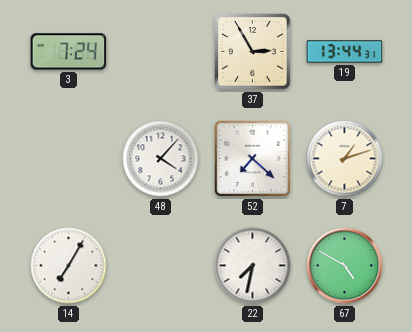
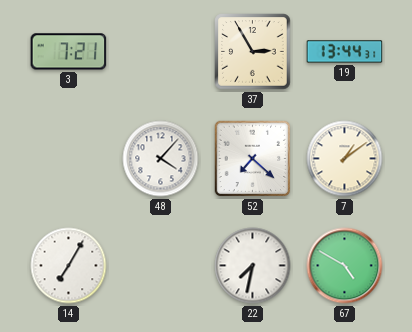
3: 7:24 -> 7:21
7: 1:12 -> 1:09
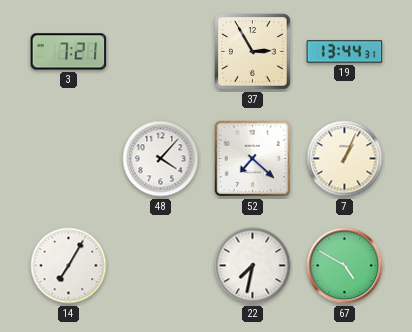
7: 1:09 -> 1:04
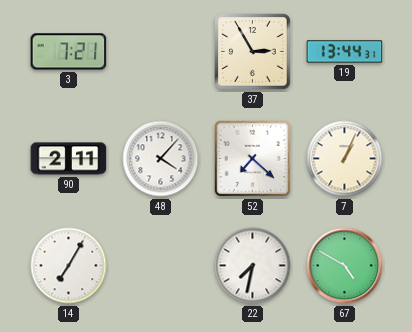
90: none -> 2:11
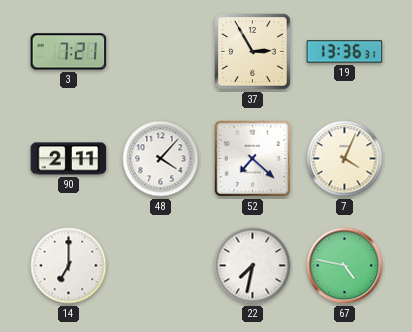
19: 13:44 -> 13:36
7: 1:04 -> 4:04
14: 7:05 -> 7:00
67: 4:50 -> 4:47
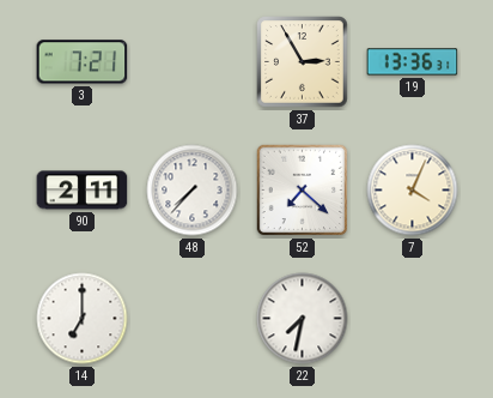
48: 4:07 -> 7:37
67: 4:47 -> none
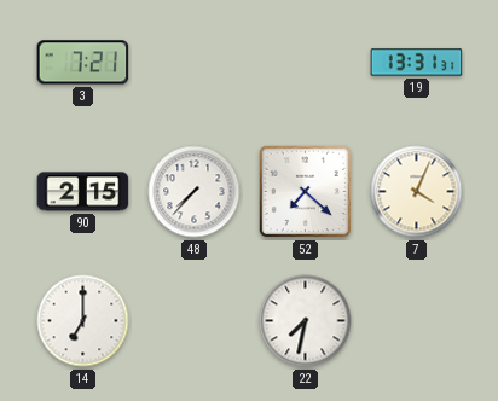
37: 2:55 -> none
19: 13:36 -> 13:31
90: 2:11 -> 2:15
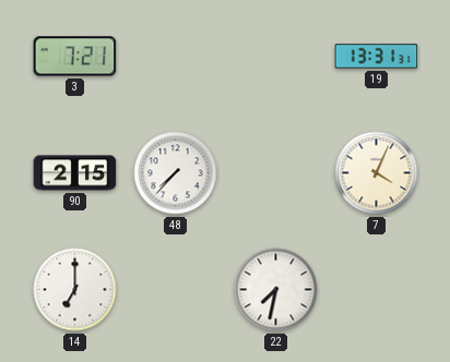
52: 7:22 -> none
